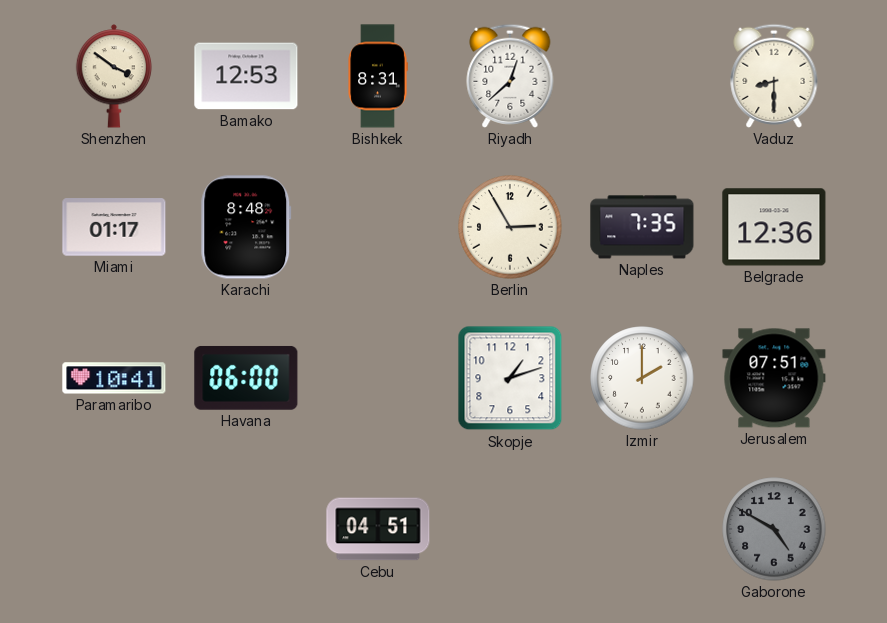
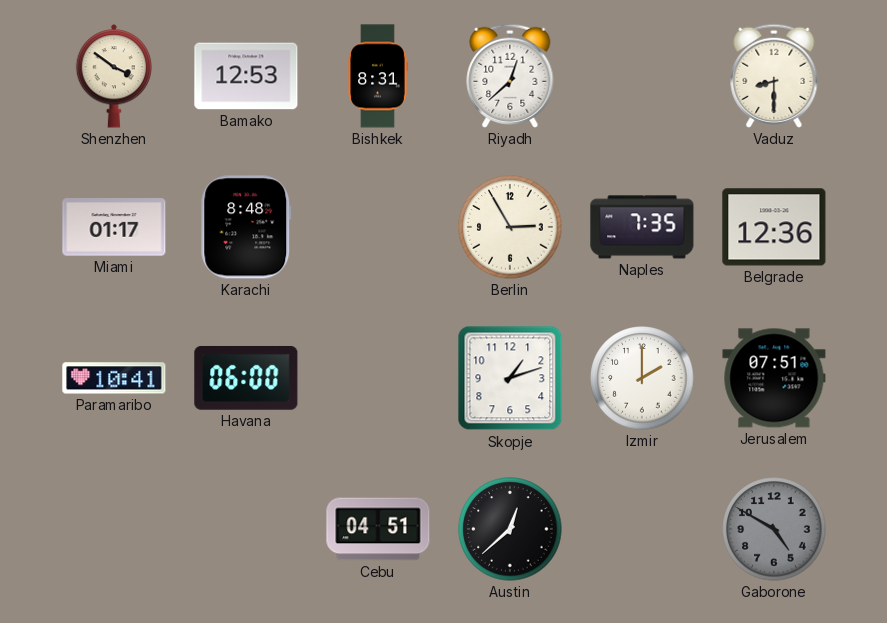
Austin: none -> 12:38
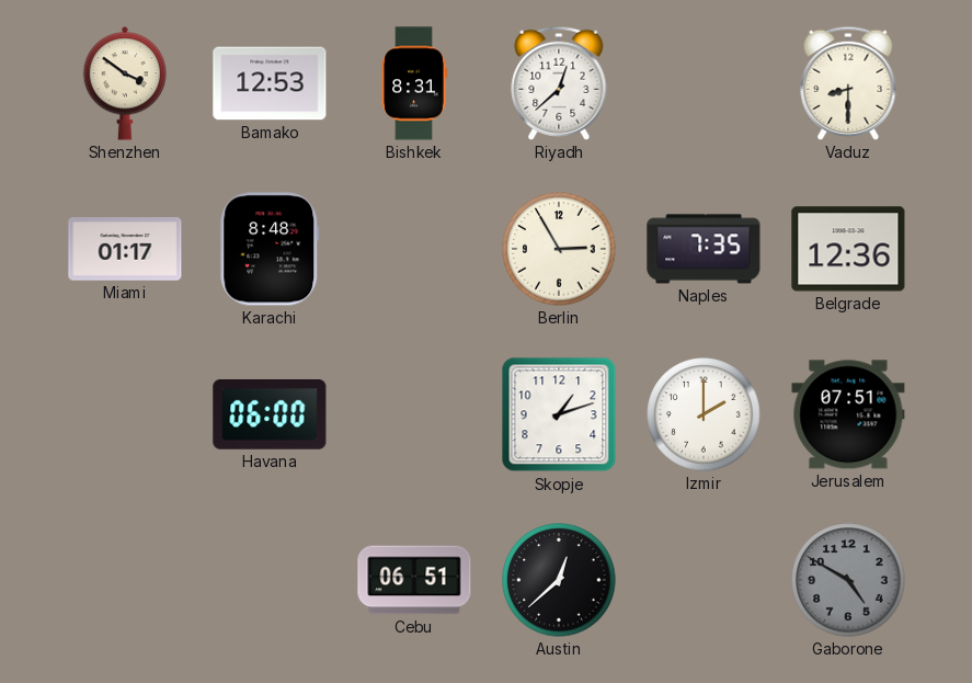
Paramaribo: 10:41 -> none
Cebu: 04:51 -> 06:51
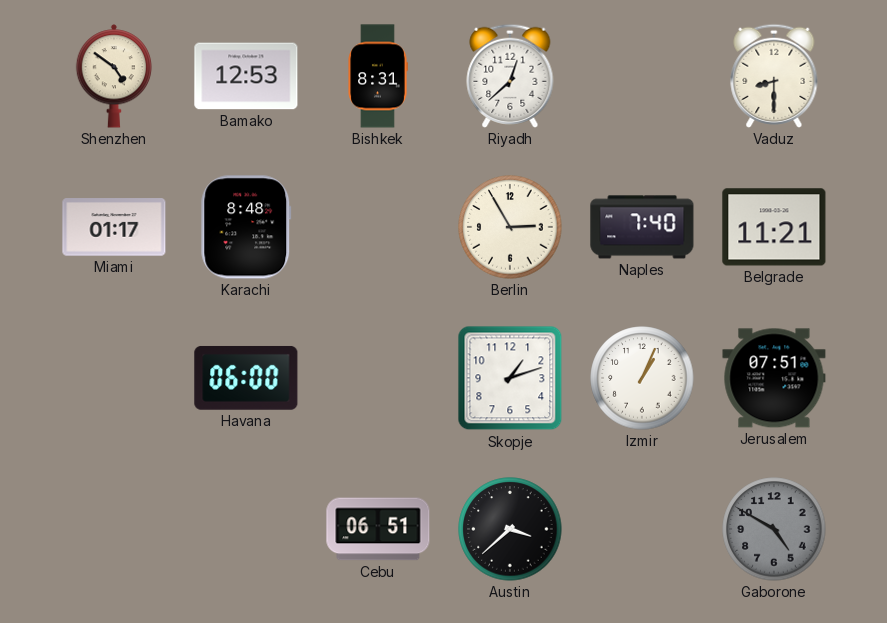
Shenzhen: 3:51 -> 4:51
Naples: 7:35 -> 7:40
Belgrade: 12:36 -> 11:21
Izmir: 2:00 -> 1:04
Austin: 12:38 -> 3:38
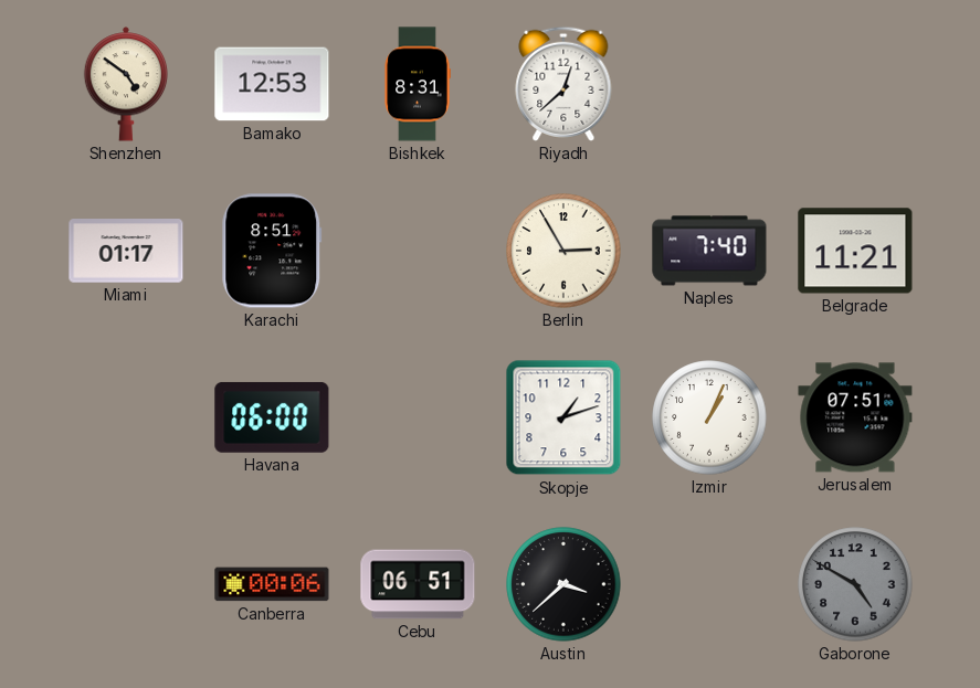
Vaduz: 8:30 -> none
Karachi: 8:48 -> 8:51
Canberra: none -> 00:06
